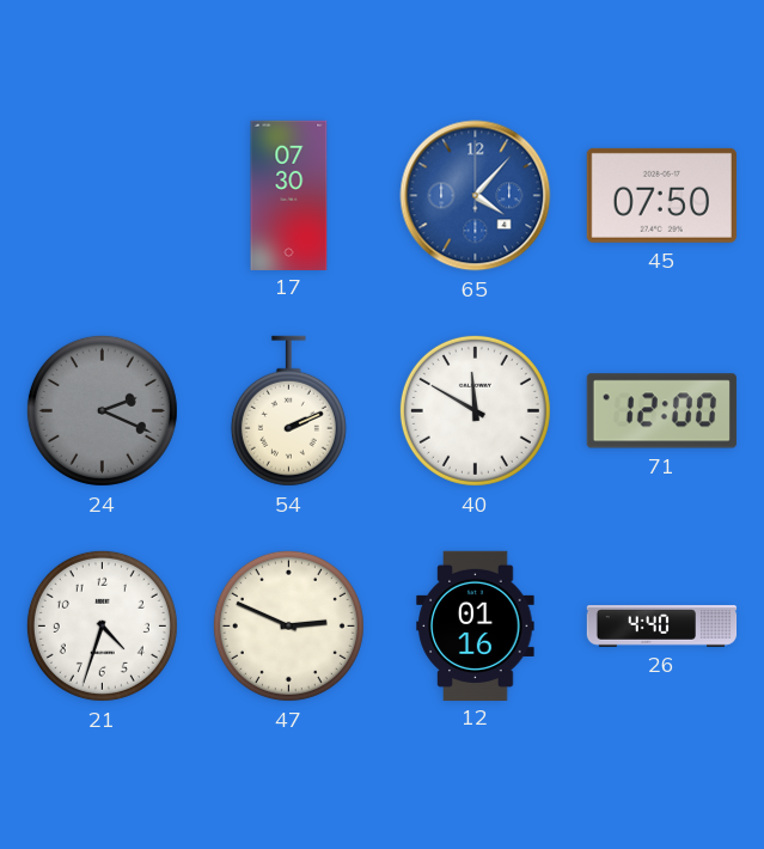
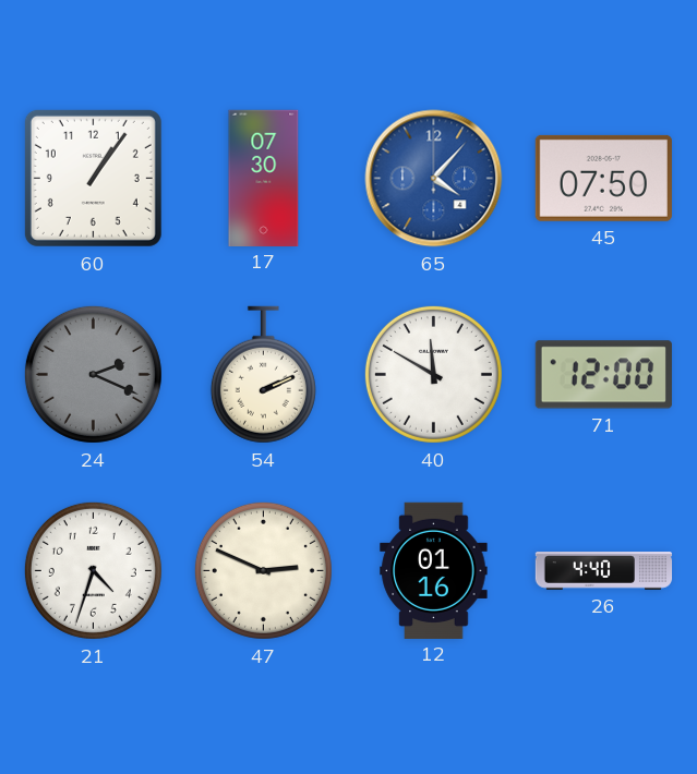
60: none -> 1:06
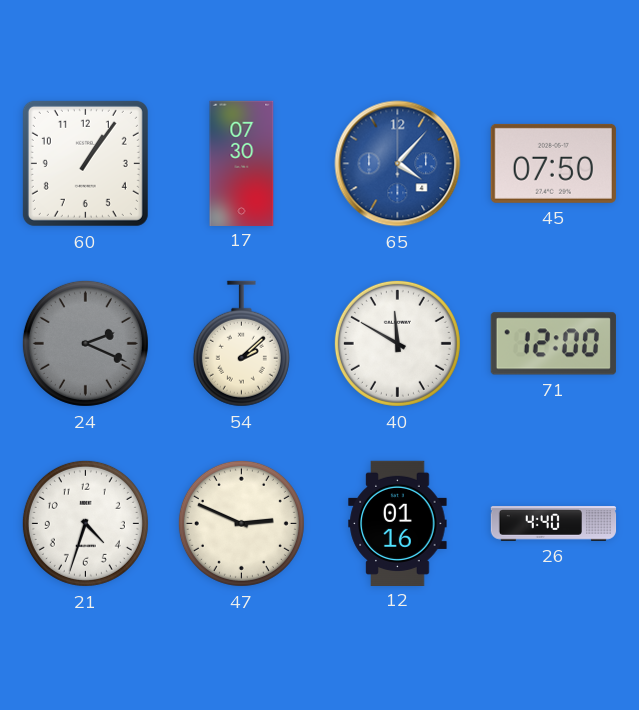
54: 2:11 -> 2:08
